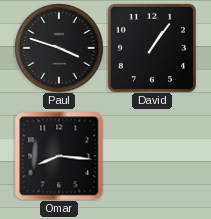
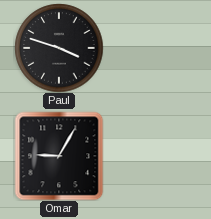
David: 1:06 -> none
Omar: 8:16 -> 9:05
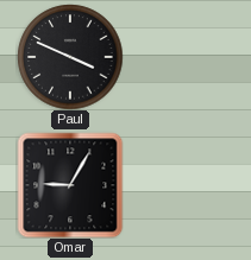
Paul: 3:48 -> 3:49
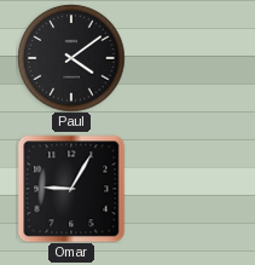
Paul: 3:49 -> 4:09
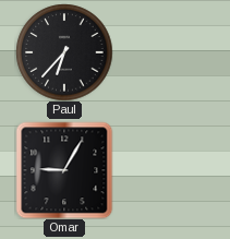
Paul: 4:09 -> 6:37
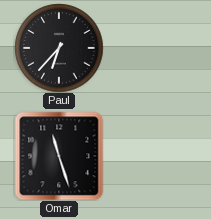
Omar: 9:05 -> 11:27
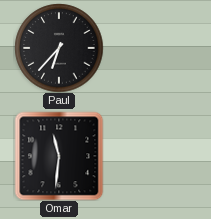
Omar: 11:27 -> 11:31
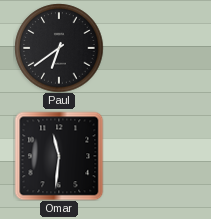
Paul: 6:37 -> 6:39
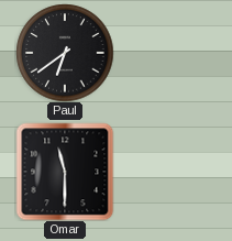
Omar: 11:31 -> 11:30
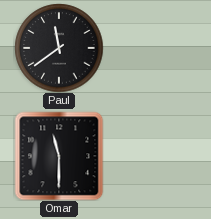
Paul: 6:39 -> 11:39
